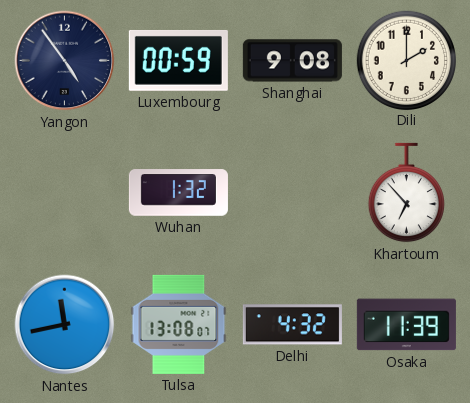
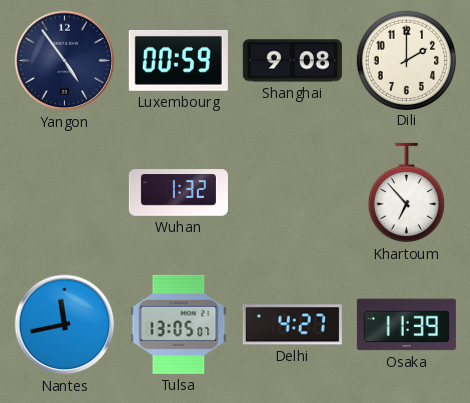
Tulsa: 13:08 -> 13:05
Delhi: 4:32 -> 4:27
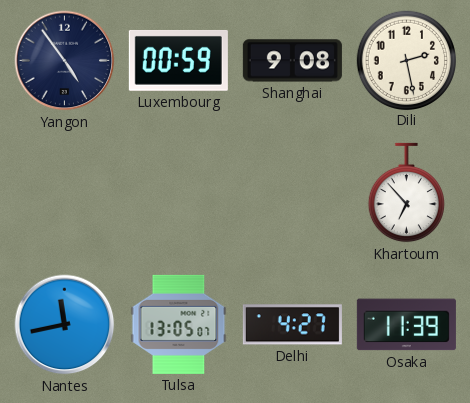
Dili: 2:00 -> 2:28
Wuhan: 1:32 -> none
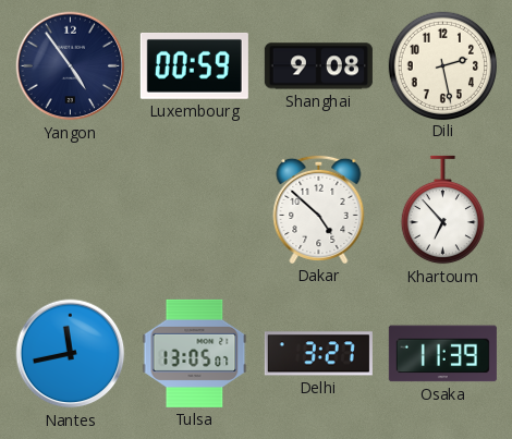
Dakar: none -> 4:52
Delhi: 4:27 -> 3:27
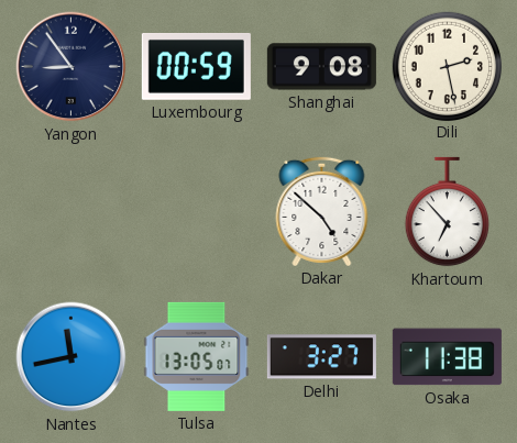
Yangon: 4:54 -> 8:54
Osaka: 11:39 -> 11:38
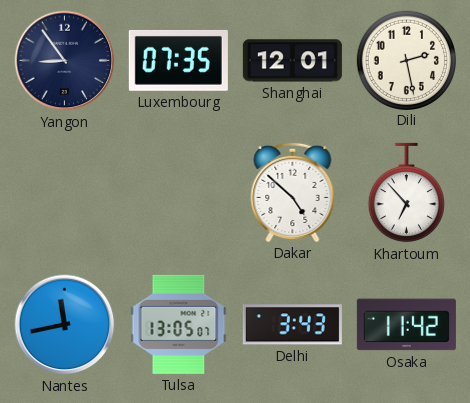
Luxembourg: 00:59 -> 07:35
Shanghai: 9:08 -> 12:01
Delhi: 3:27 -> 3:43
Osaka: 11:38 -> 11:42
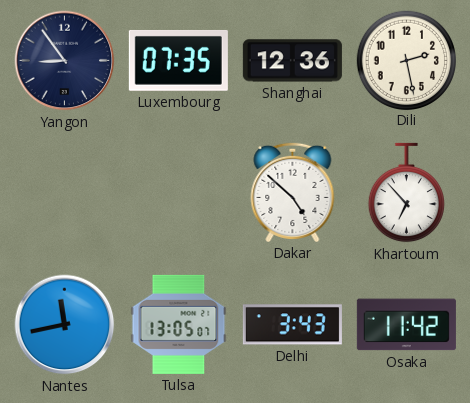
Shanghai: 12:01 -> 12:36
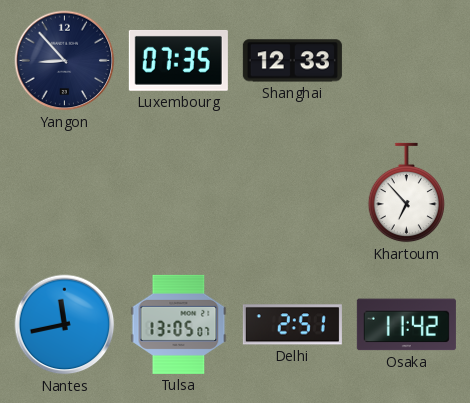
Yangon: 8:54 -> 8:53
Shanghai: 12:36 -> 12:33
Dili: 2:28 -> none
Dakar: 4:52 -> none
Delhi: 3:43 -> 2:51
